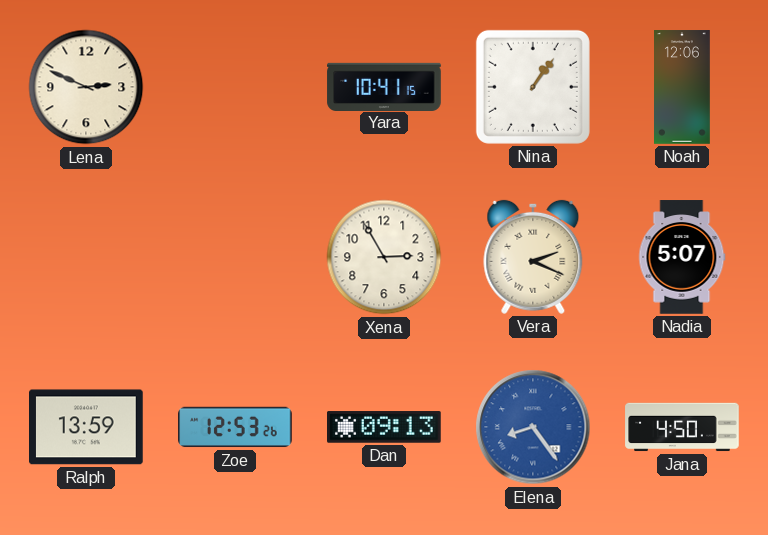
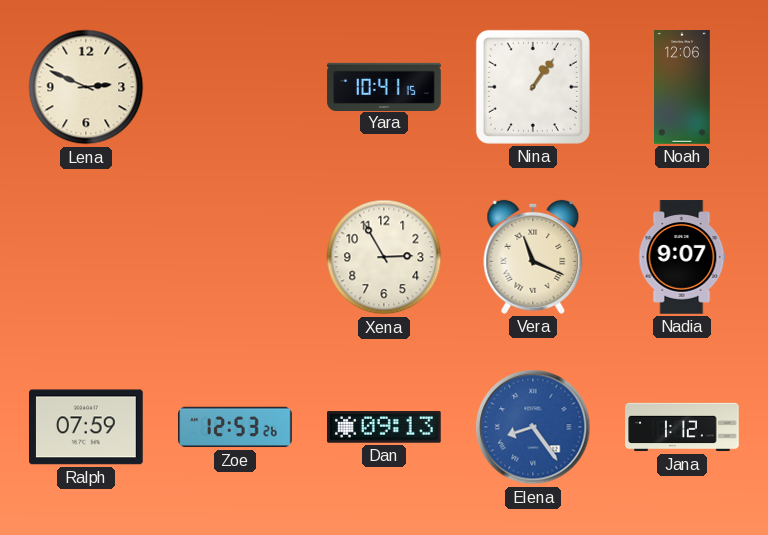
Vera: 2:19 -> 11:19
Nadia: 5:07 -> 9:07
Ralph: 13:59 -> 07:59
Jana: 4:50 -> 1:12
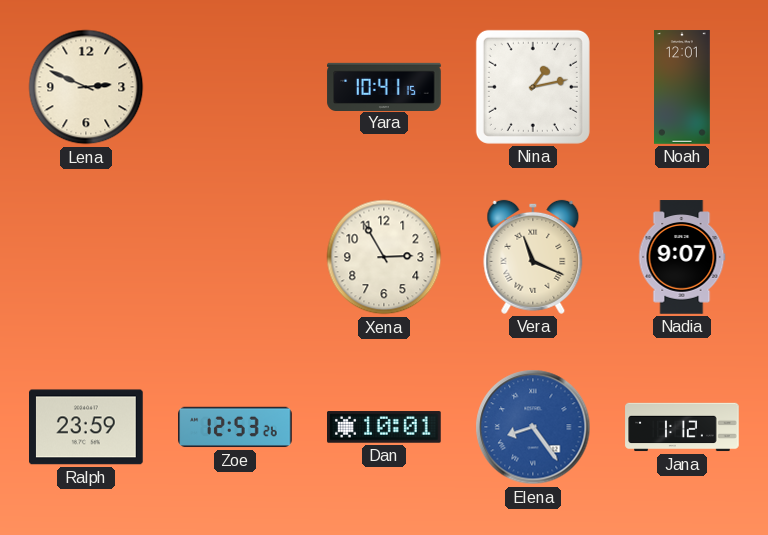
Nina: 1:06 -> 1:13
Noah: 12:06 -> 12:01
Ralph: 07:59 -> 23:59
Dan: 09:13 -> 10:01
